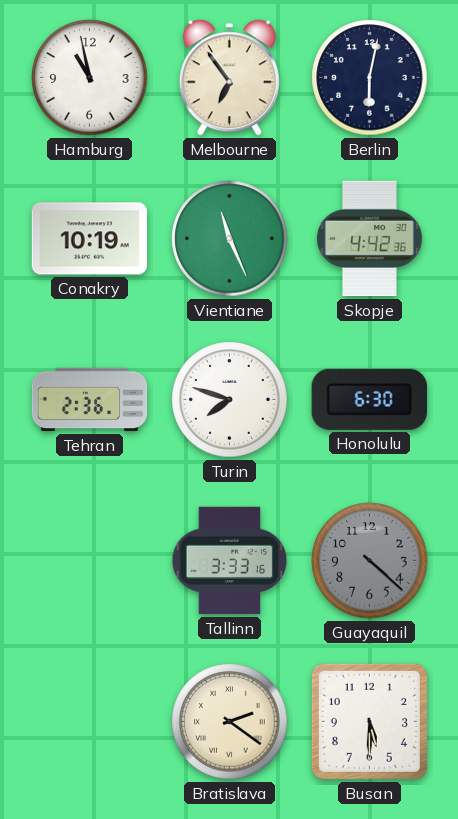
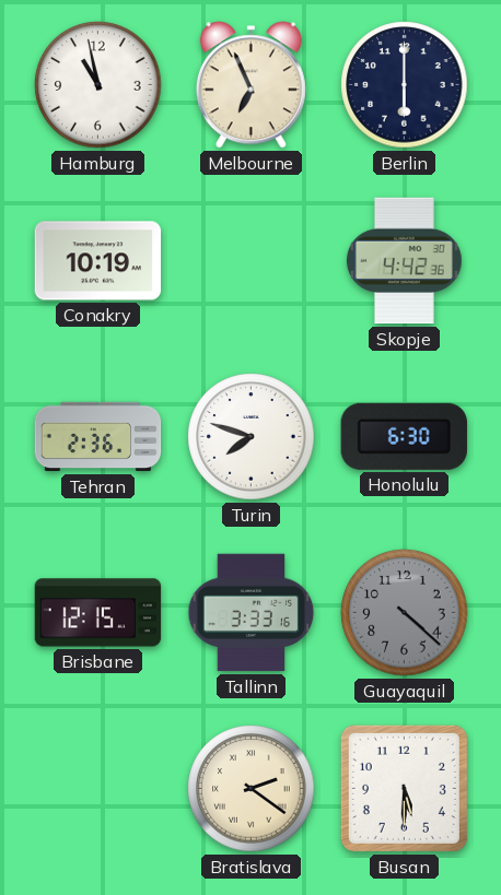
Melbourne: 6:54 -> 6:56
Berlin: 6:02 -> 6:00
Vientiane: 11:26 -> none
Brisbane: none -> 12:15
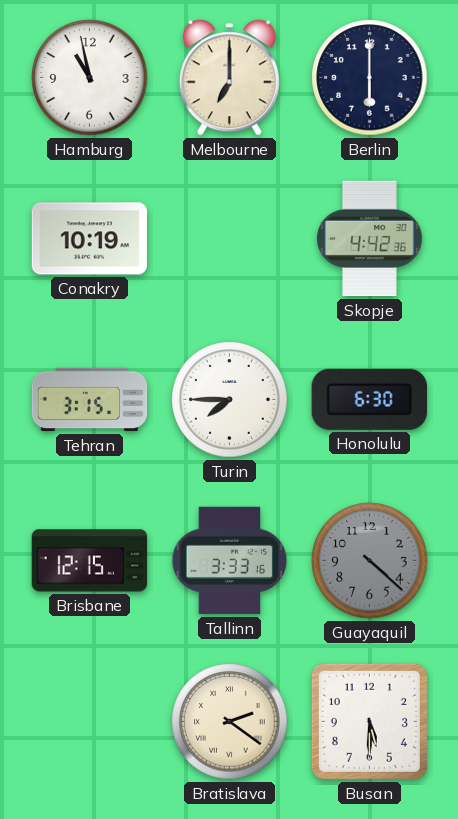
Melbourne: 6:56 -> 7:00
Tehran: 2:36 -> 3:15
Turin: 7:48 -> 7:45
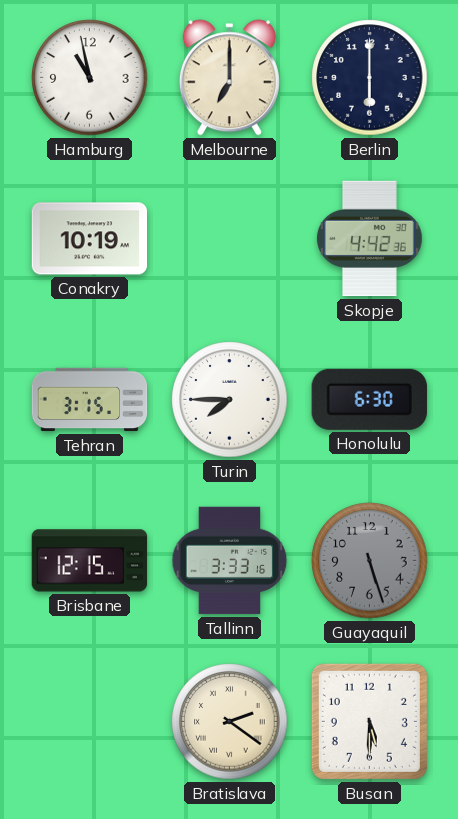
Guayaquil: 4:22 -> 5:27
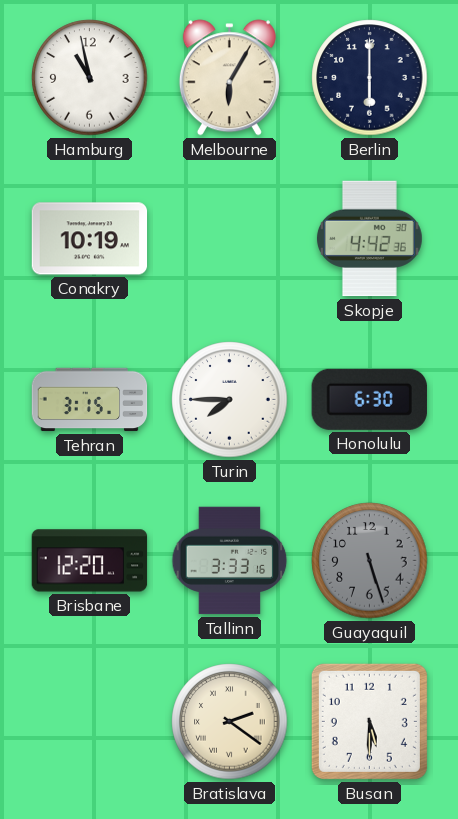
Melbourne: 7:00 -> 6:05
Brisbane: 12:15 -> 12:20
